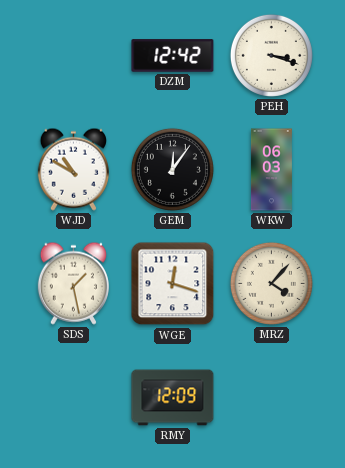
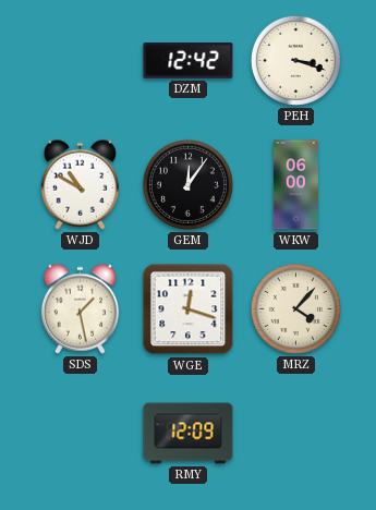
WKW: 06:03 -> 06:00
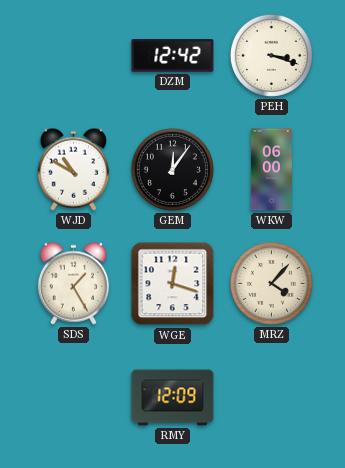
SDS: 1:28 -> 1:25
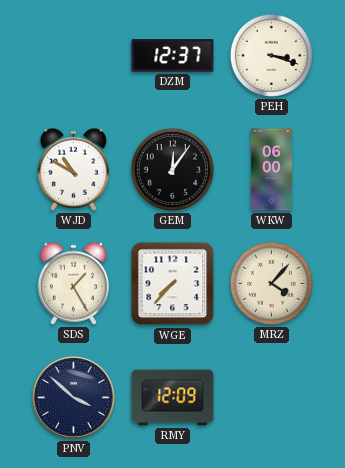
DZM: 12:42 -> 12:37
WGE: 12:18 -> 7:37
PNV: none -> 3:52
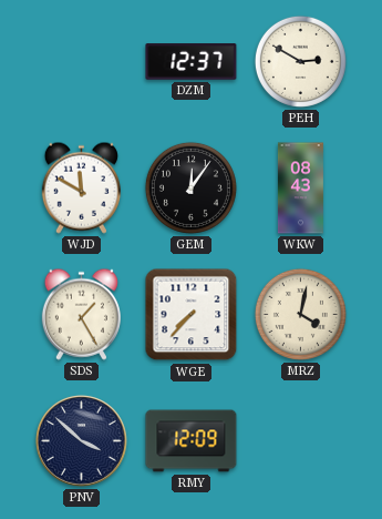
PEH: 3:18 -> 2:50
WJD: 10:50 -> 11:50
WKW: 06:00 -> 08:43
MRZ: 4:07 -> 4:02
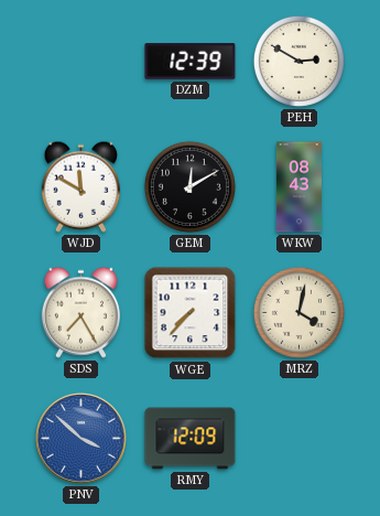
DZM: 12:37 -> 12:39
GEM: 12:06 -> 12:10
SDS: 1:25 -> 7:25
PNV dial: navy -> blue
